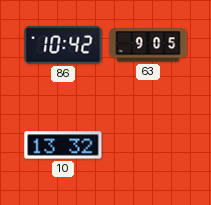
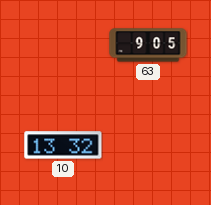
86: 10:42 -> none
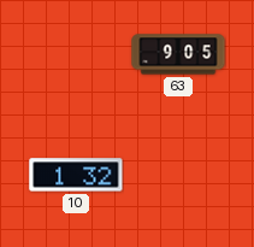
10: 13:32 -> 1:32
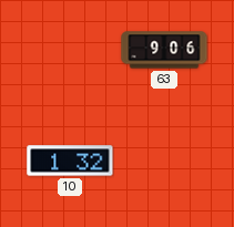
63: 9:05 -> 9:06
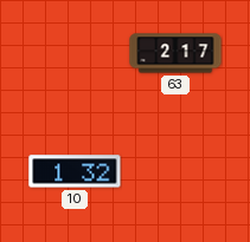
63: 9:06 -> 2:17
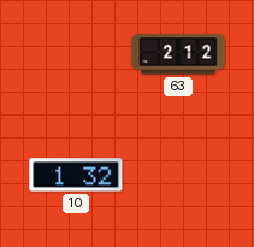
63: 2:17 -> 2:12
